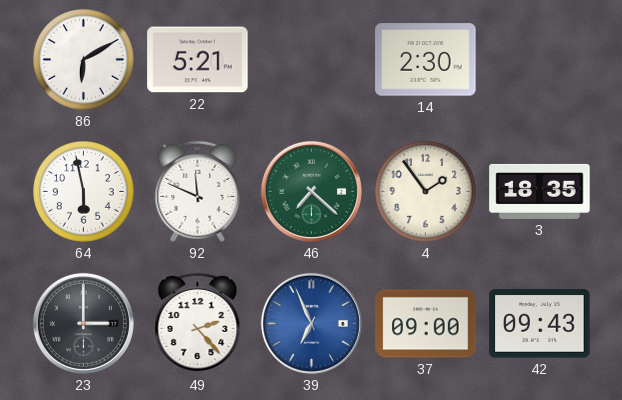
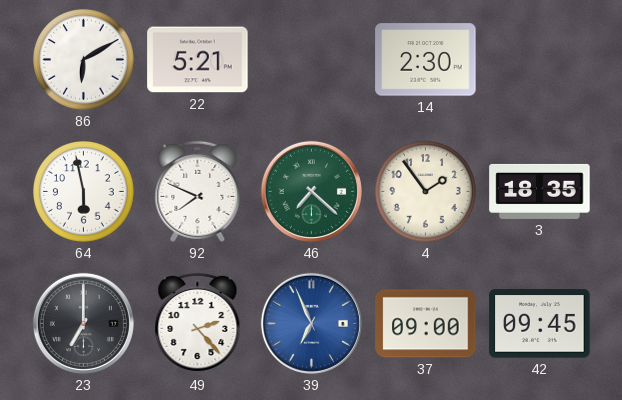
92: 11:49 -> 7:49
23: 3:00 -> 7:00
42: 09:43 -> 09:45
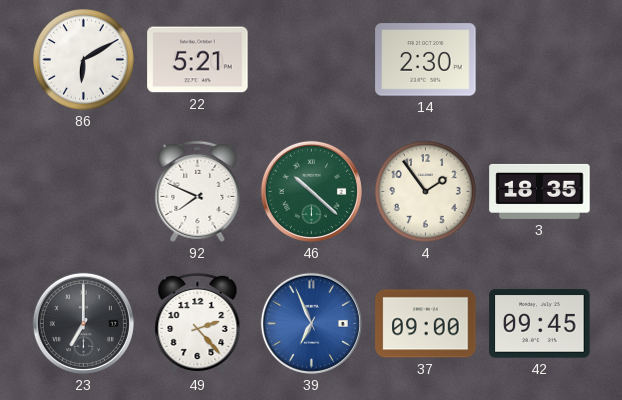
64: 5:58 -> none
46: 7:22 -> 10:22
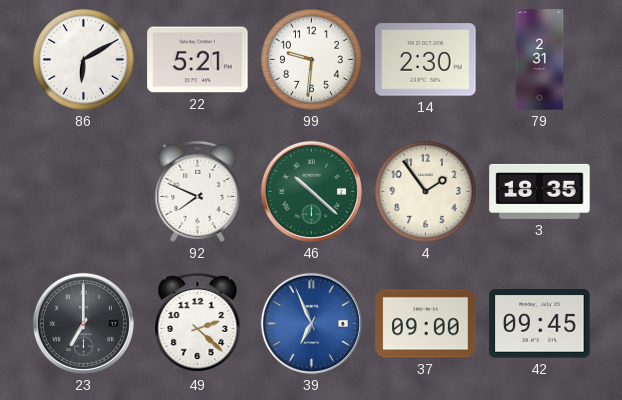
99: none -> 9:31
79: none -> 2:31
49: 2:23 -> 2:22
